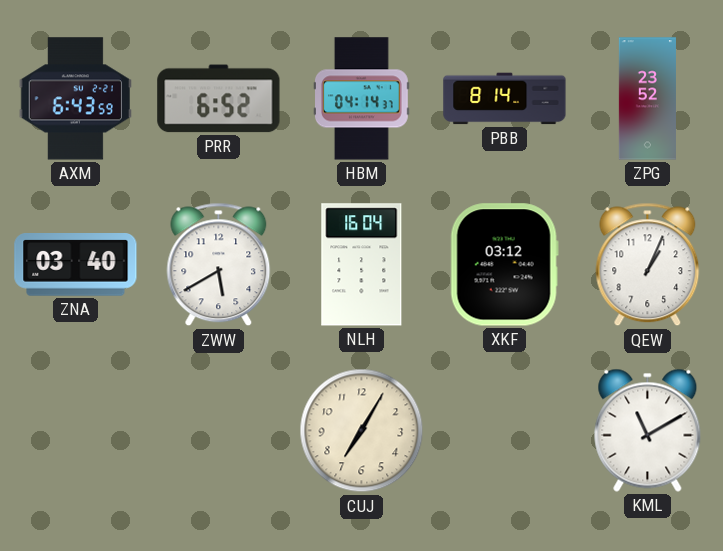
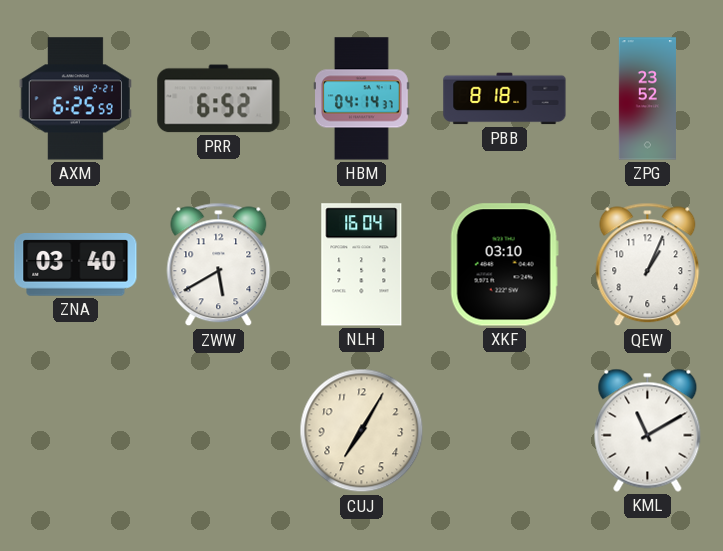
AXM: 6:43 -> 6:25
PBB: 8:14 -> 8:18
XKF: 03:12 -> 03:10
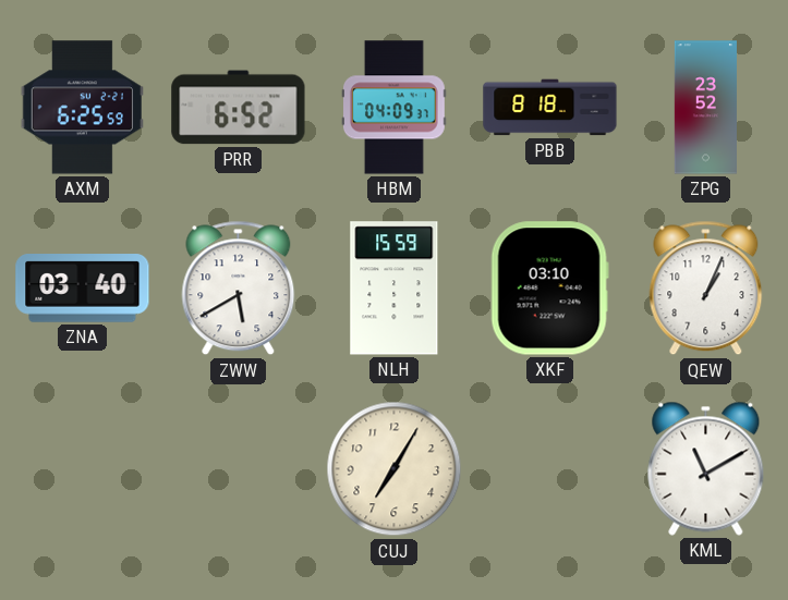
HBM: 04:14 -> 04:09
NLH: 16:04 -> 15:59
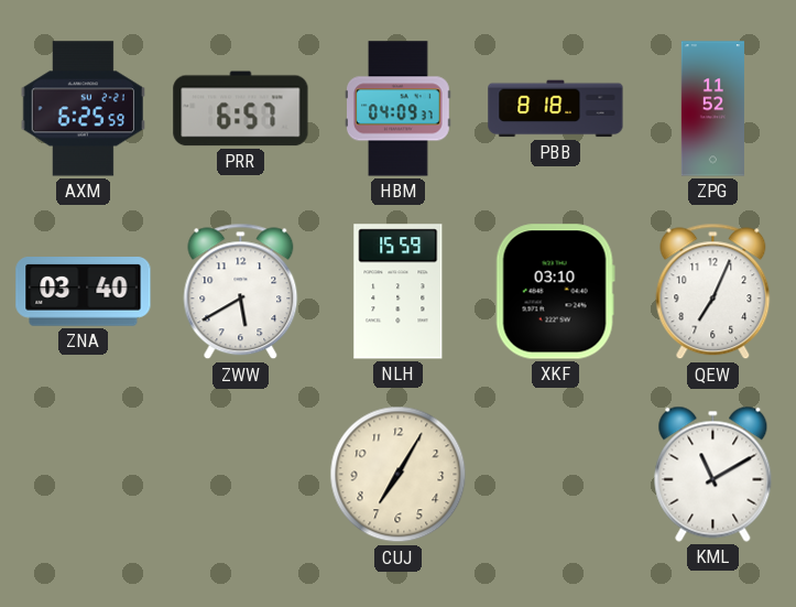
PRR: 6:52 -> 6:57
ZPG: 23:52 -> 11:52
QEW: 1:04 -> 7:04
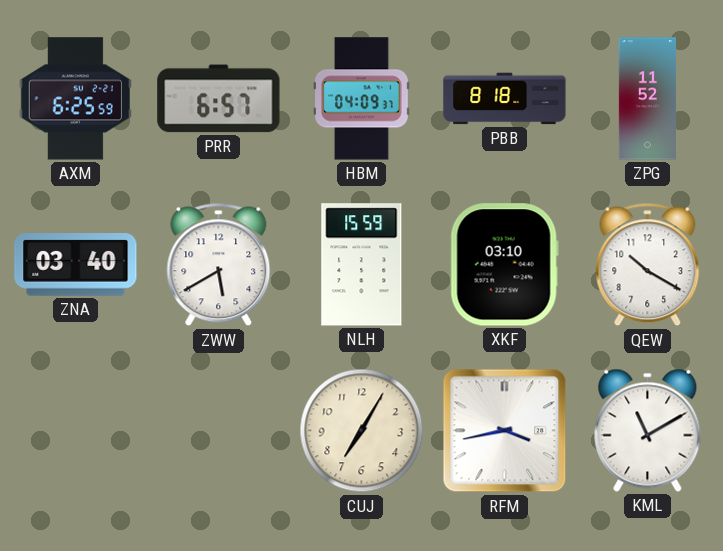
QEW: 7:04 -> 10:20
RFM: none -> 3:43
